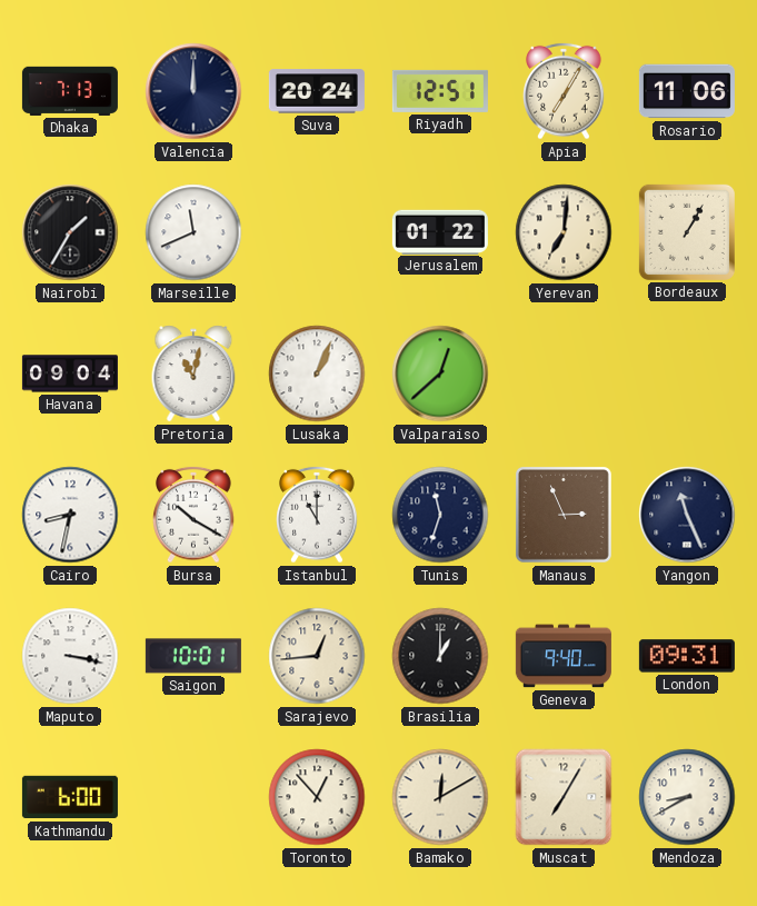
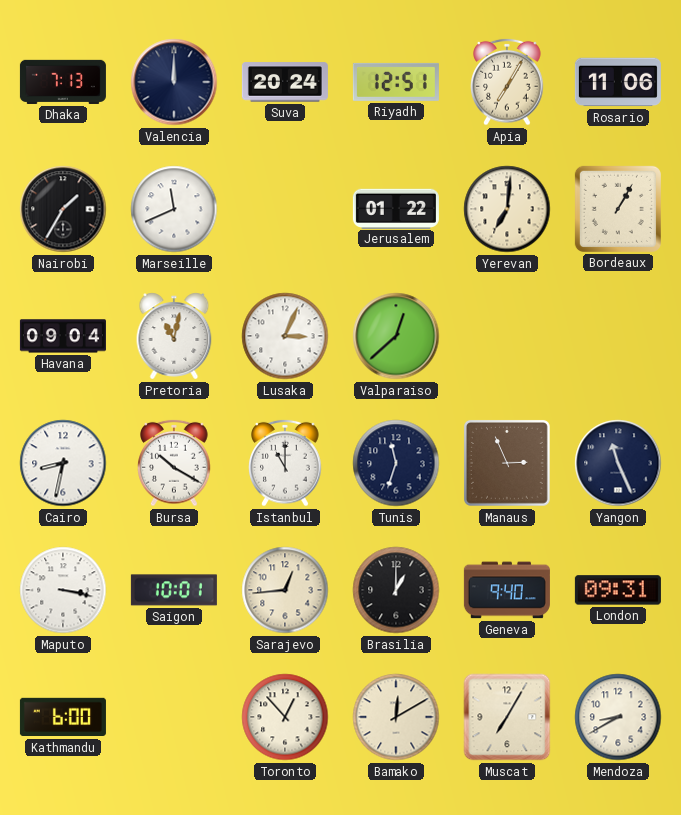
Lusaka: 1:04 -> 3:04
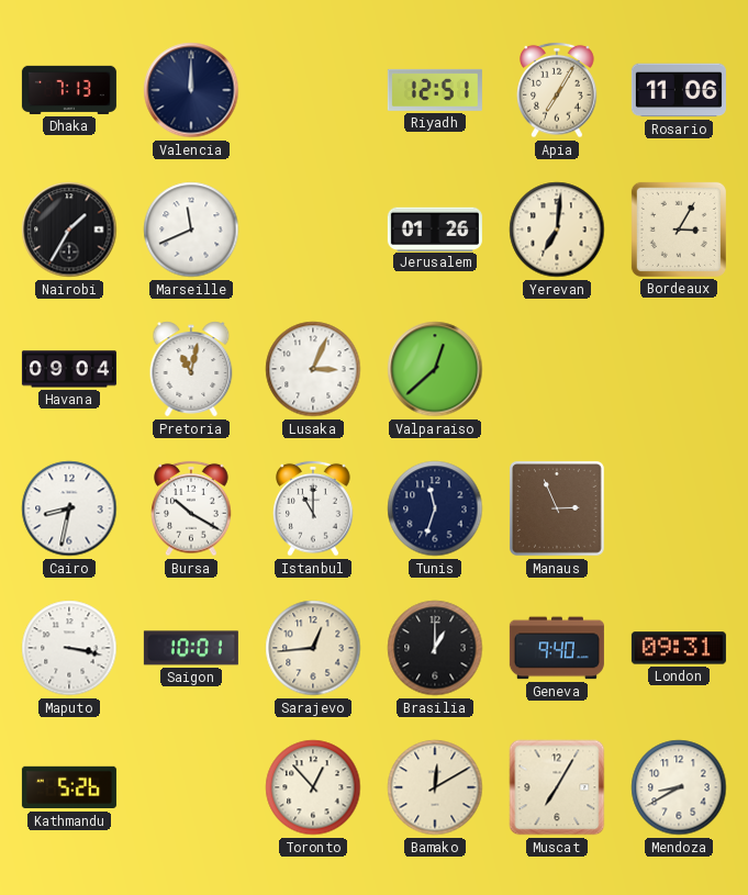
Suva: 20:24 -> none
Jerusalem: 01:22 -> 01:26
Bordeaux: 1:05 -> 3:05
Yangon: 11:26 -> none
Kathmandu: 6:00 -> 5:26
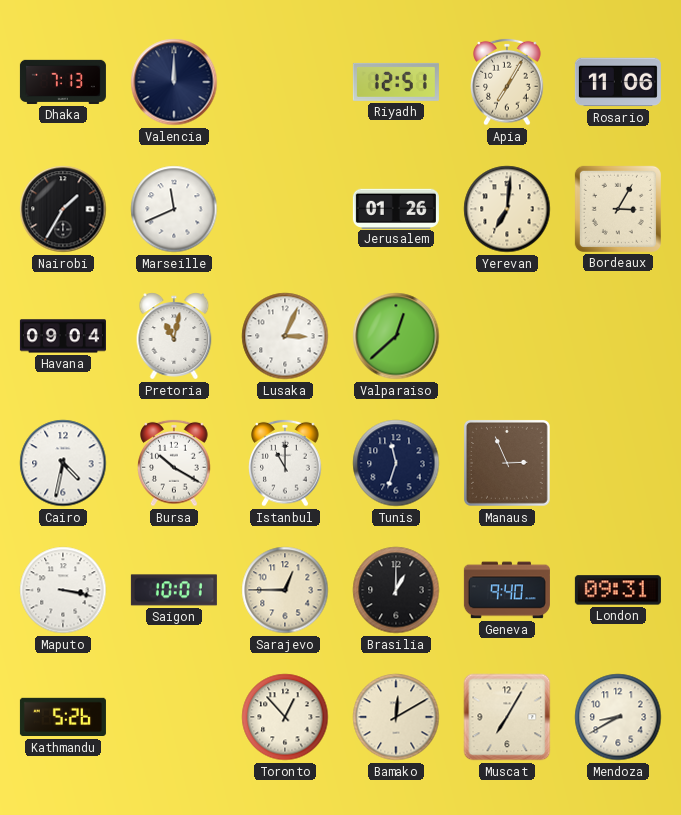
Cairo: 8:32 -> 4:32
Sarajevo: 12:44 -> 12:45
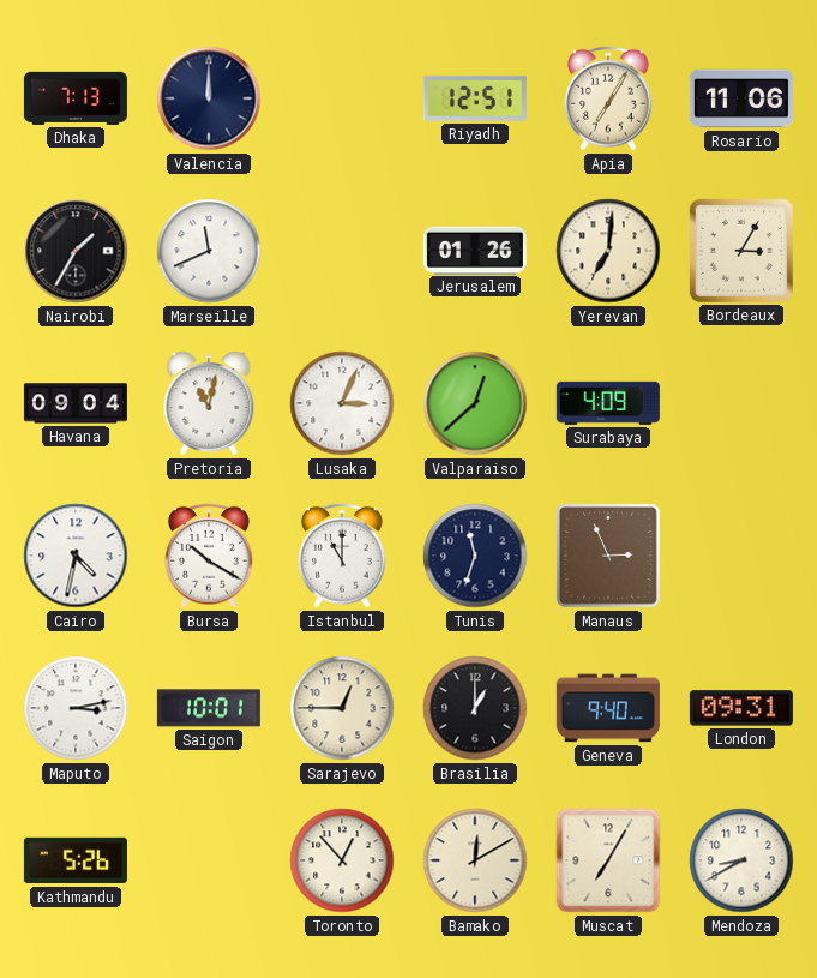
Surabaya: none -> 4:09
Maputo: 3:17 -> 3:13
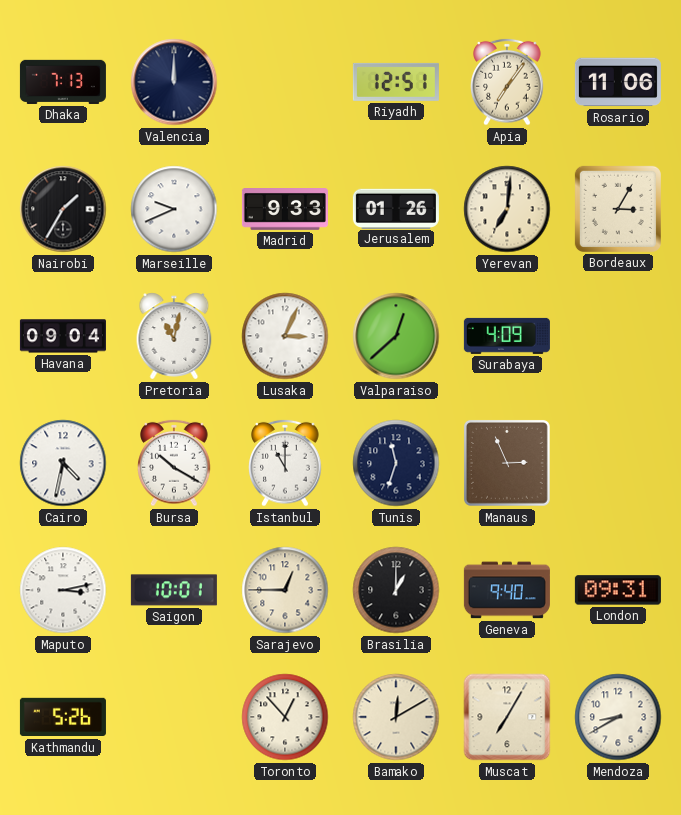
Apia: 7:05 -> 7:06
Marseille: 11:41 -> 9:41
Madrid: none -> 9:33
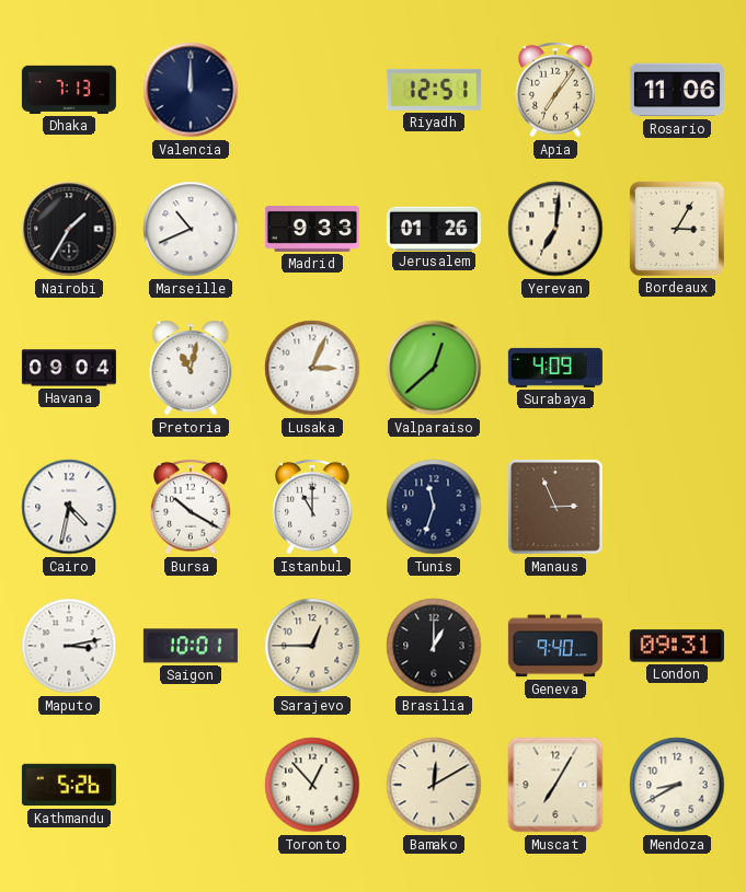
Marseille: 9:41 -> 10:41
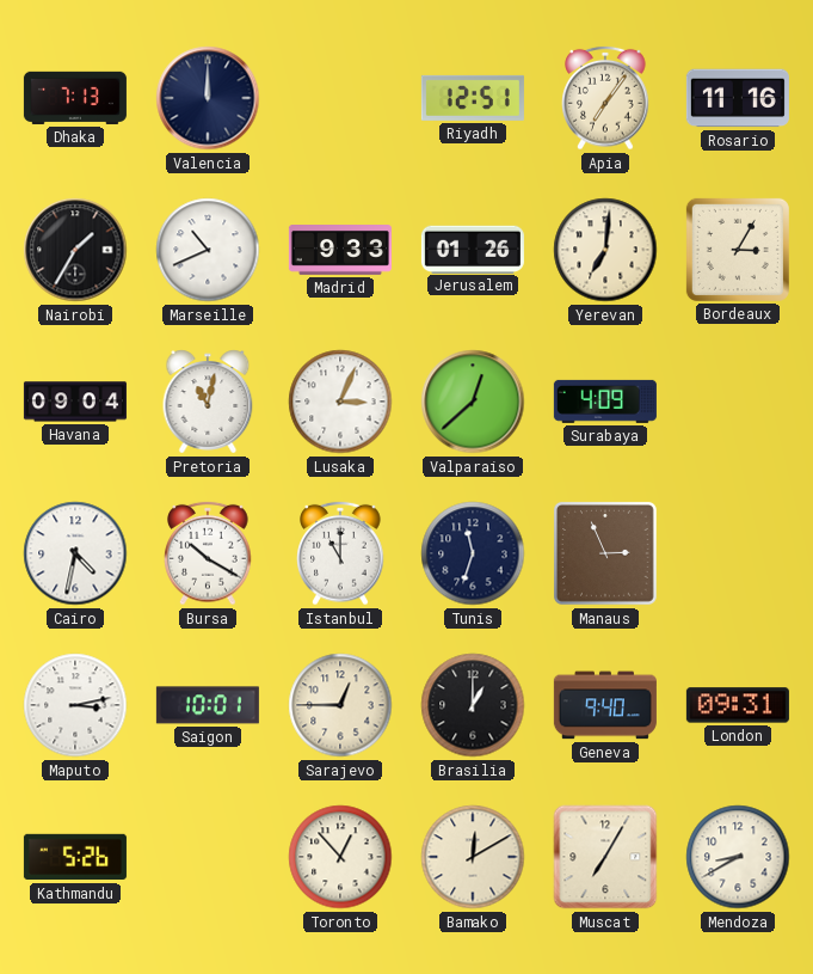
Rosario: 11:06 -> 11:16
